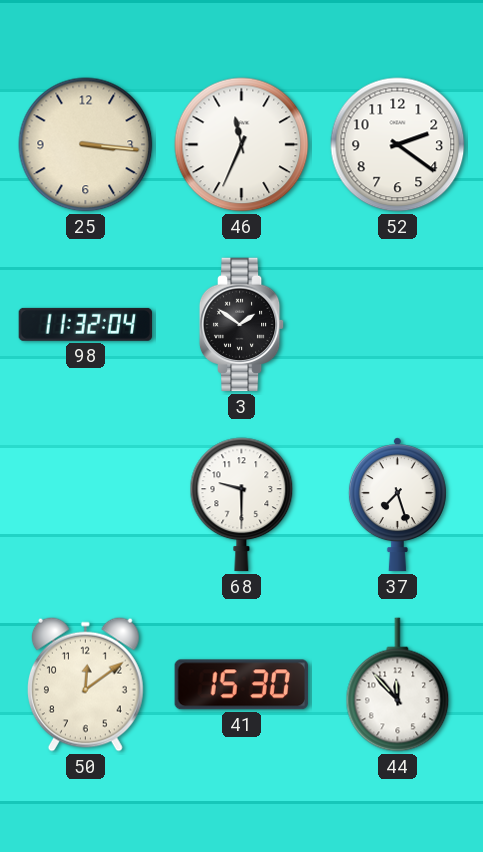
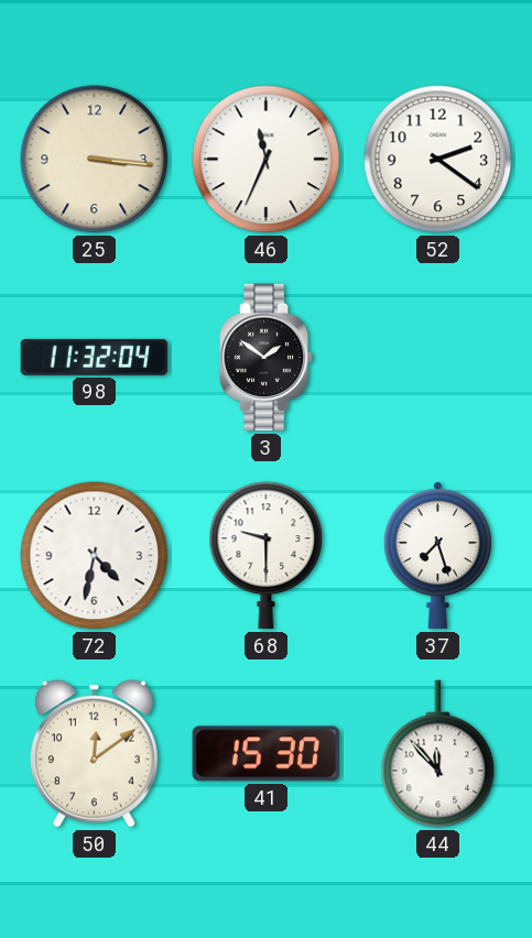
72: none -> 4:32
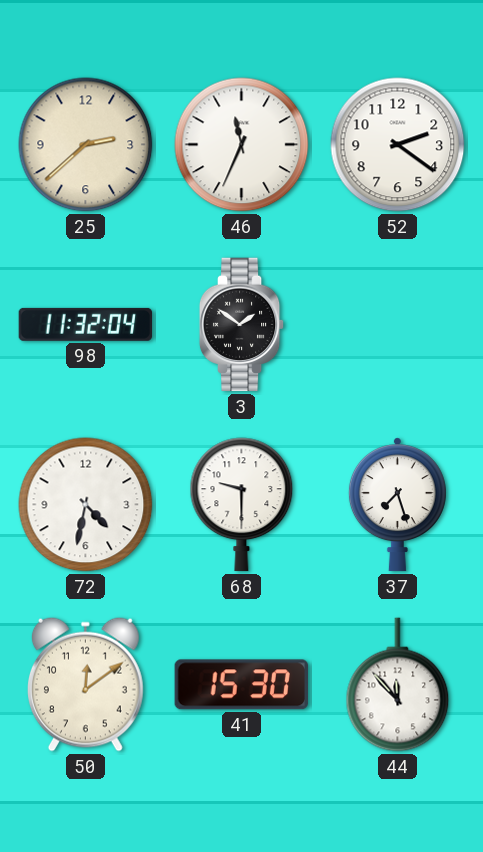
25: 3:16 -> 2:38
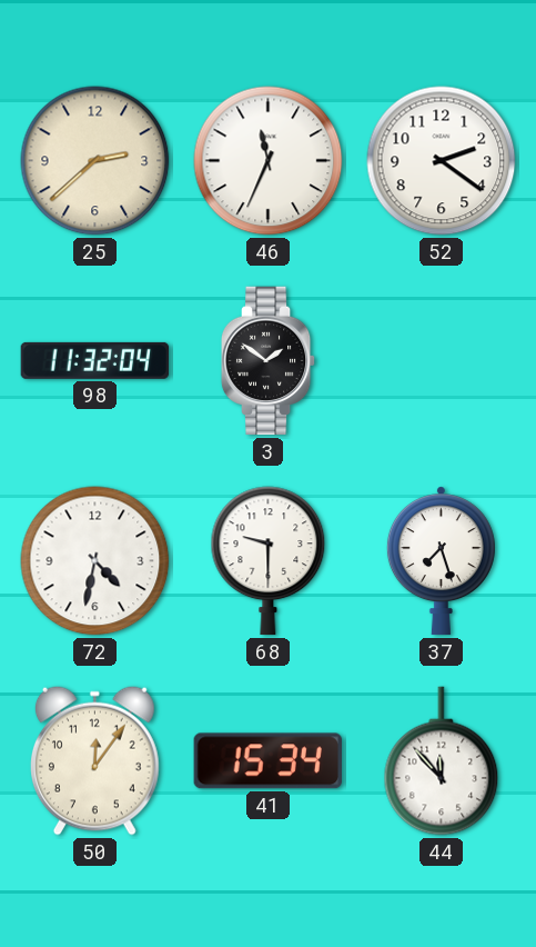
50: 12:09 -> 12:06
41: 15:30 -> 15:34
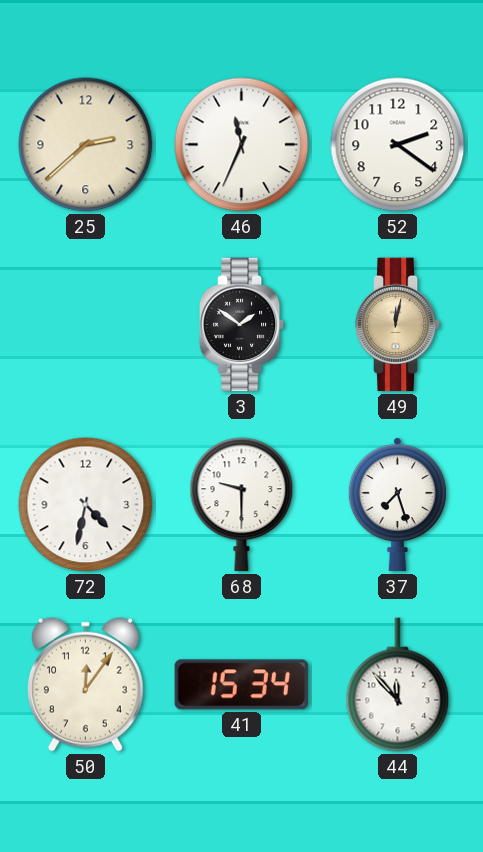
98: 11:32 -> none
49: none -> 12:02
